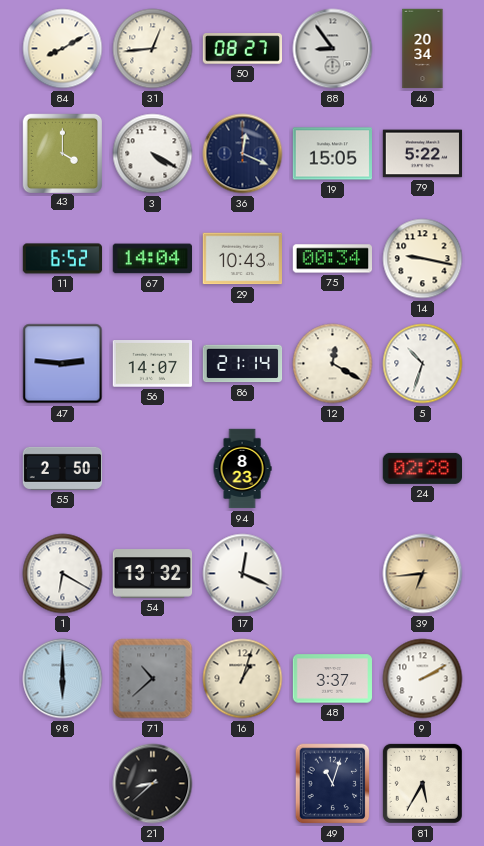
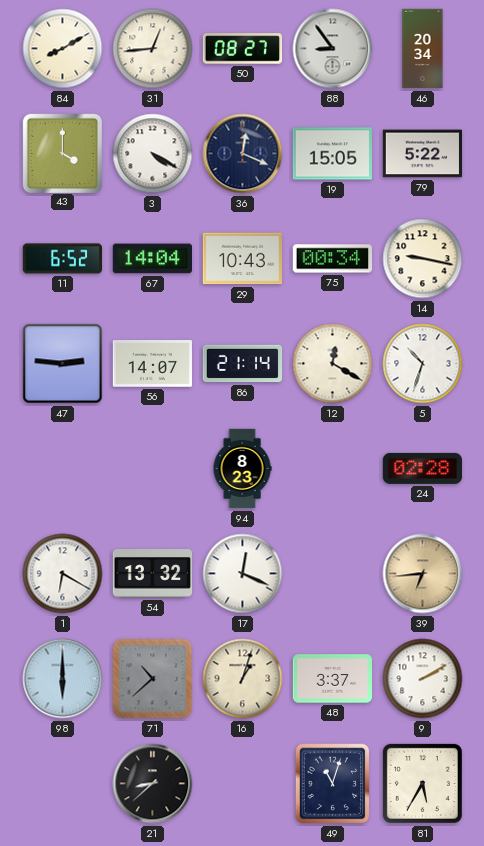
55: 2:50 -> none
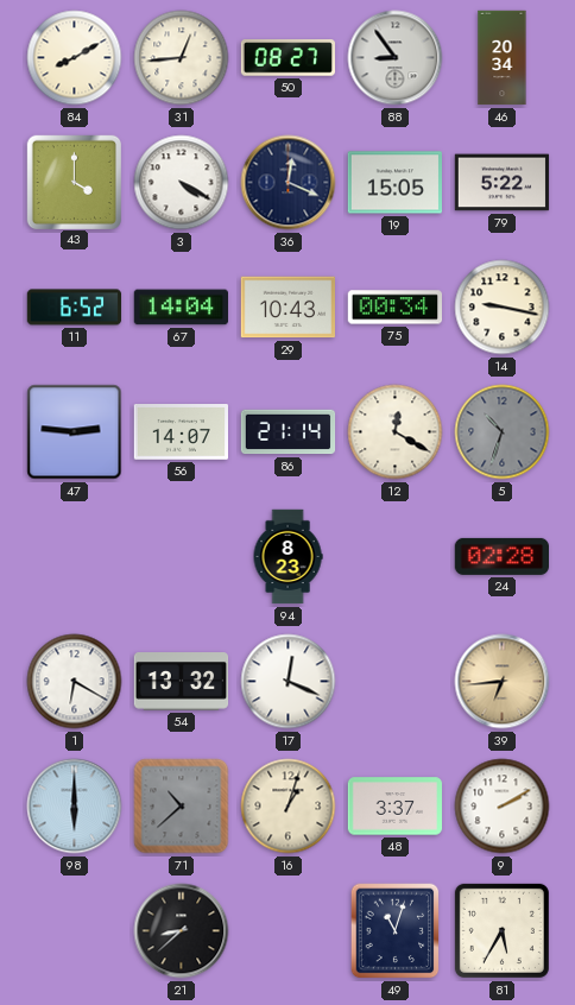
5 dial: white -> grey
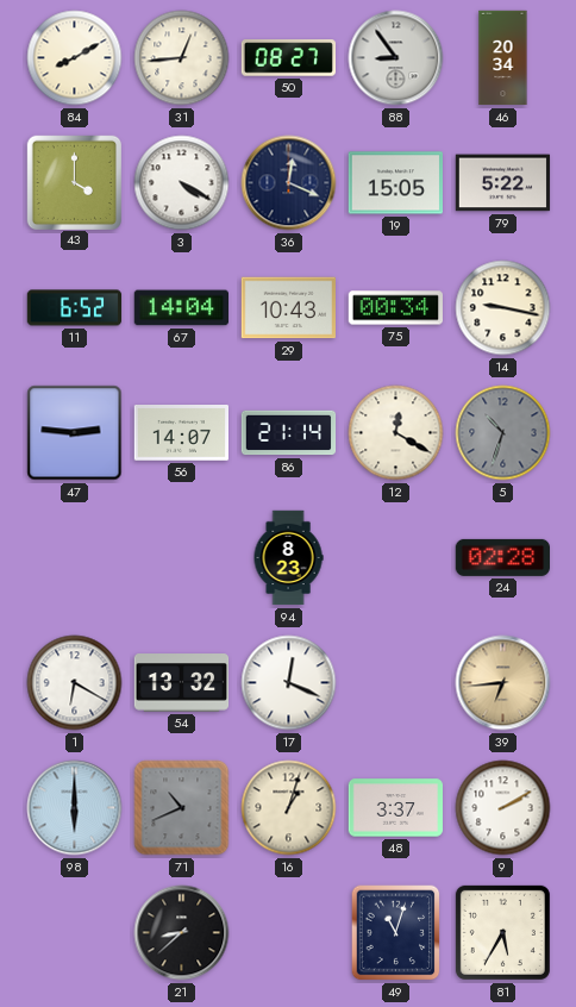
71: 10:38 -> 10:41
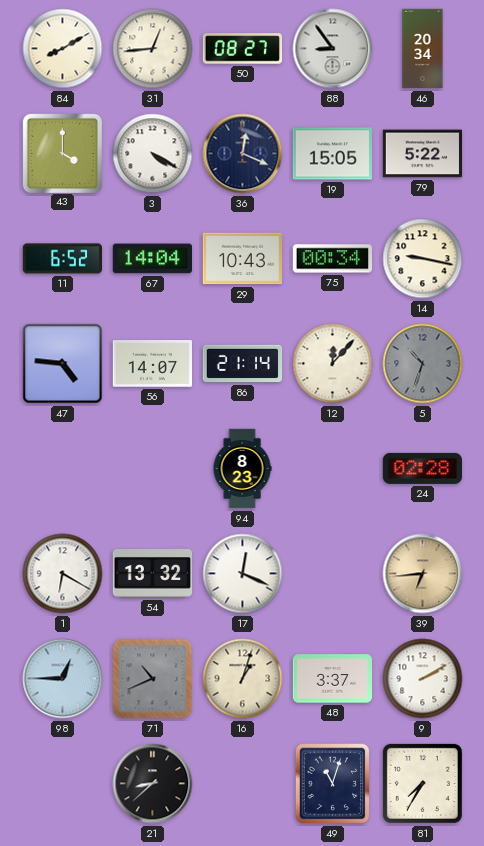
47: 2:46 -> 4:46
12: 12:20 -> 12:07
98: 6:00 -> 12:45
81: 5:35 -> 7:35
